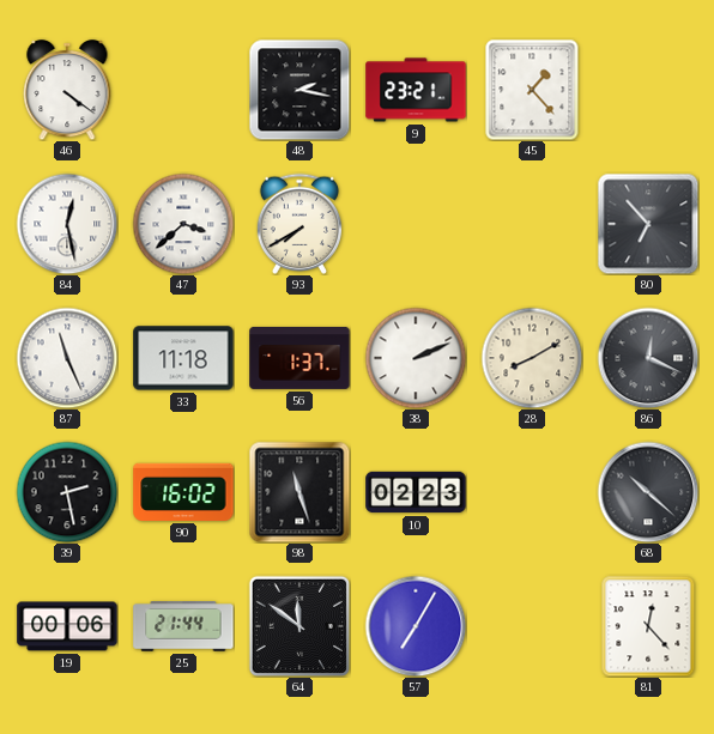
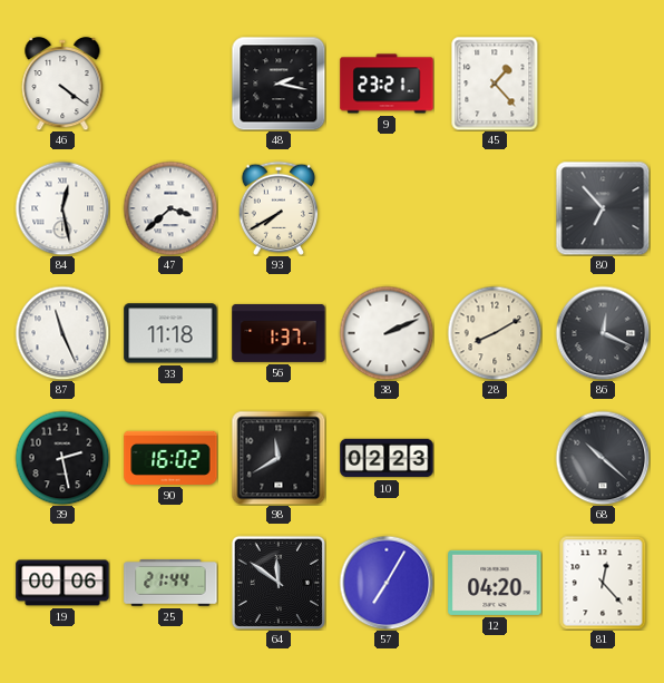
98: 11:27 -> 11:40
12: none -> 04:20
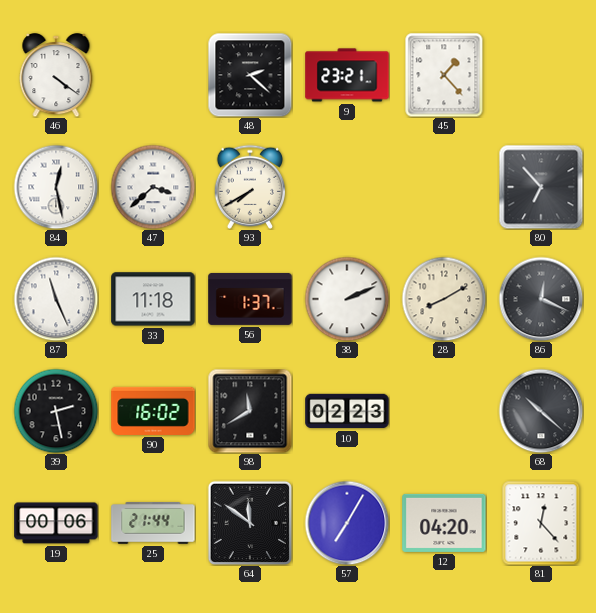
48: 2:17 -> 2:22
